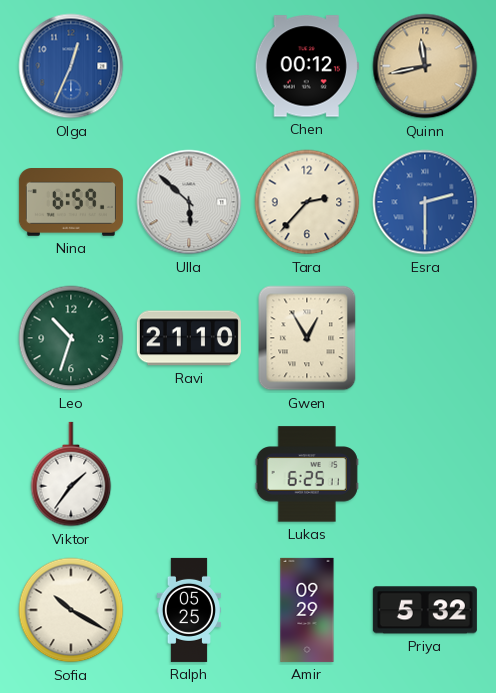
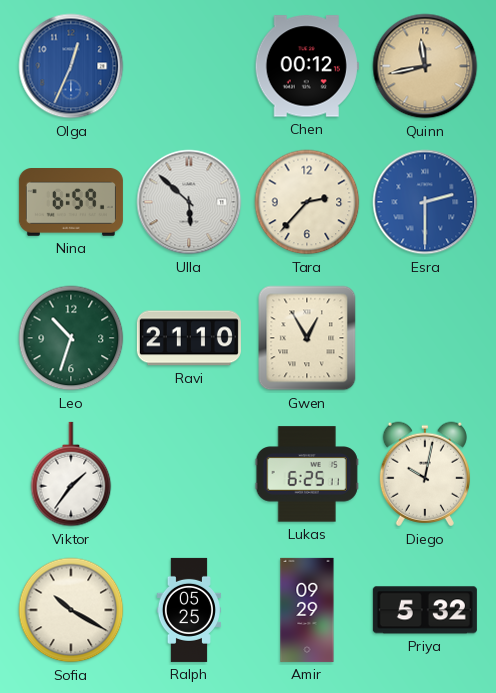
Diego: none -> 10:02
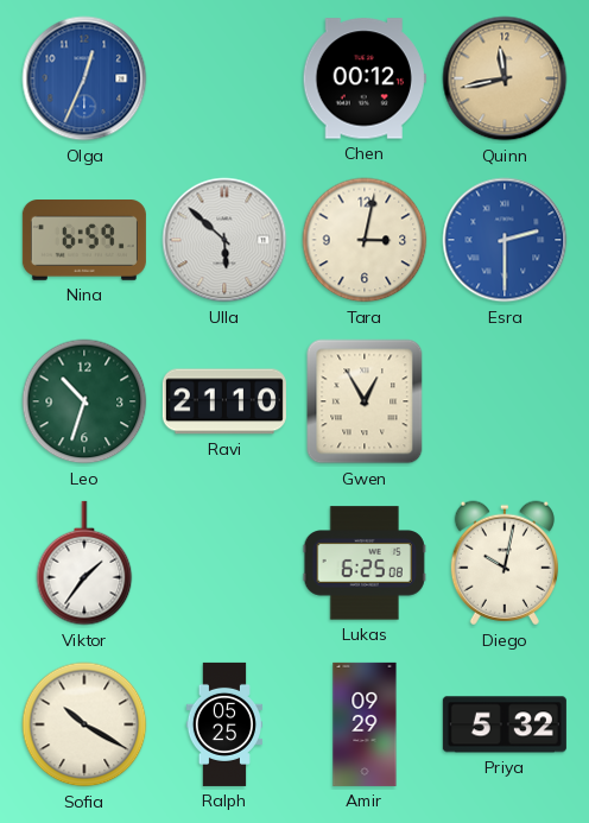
Tara: 2:37 -> 3:02
Lukas: 6:25:11 -> 6:25:08
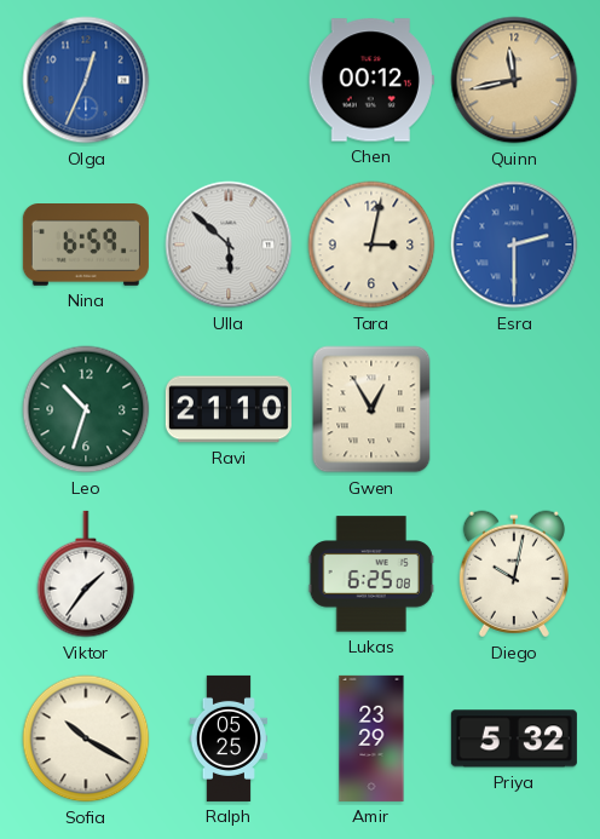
Amir: 09:29 -> 23:29
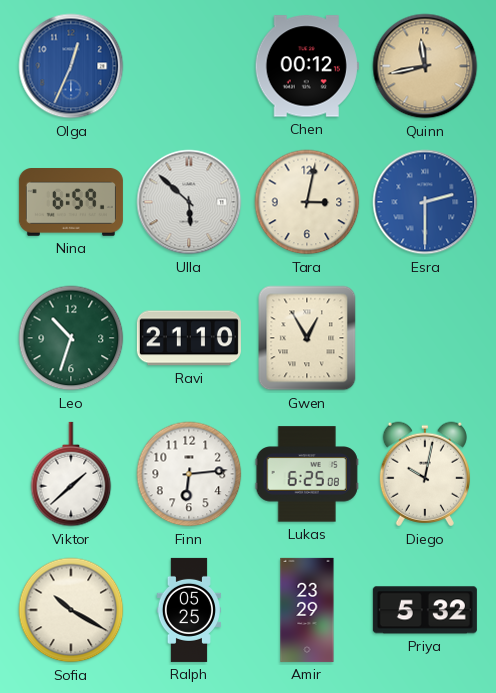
Viktor: 1:36 -> 1:38
Finn: none -> 6:14
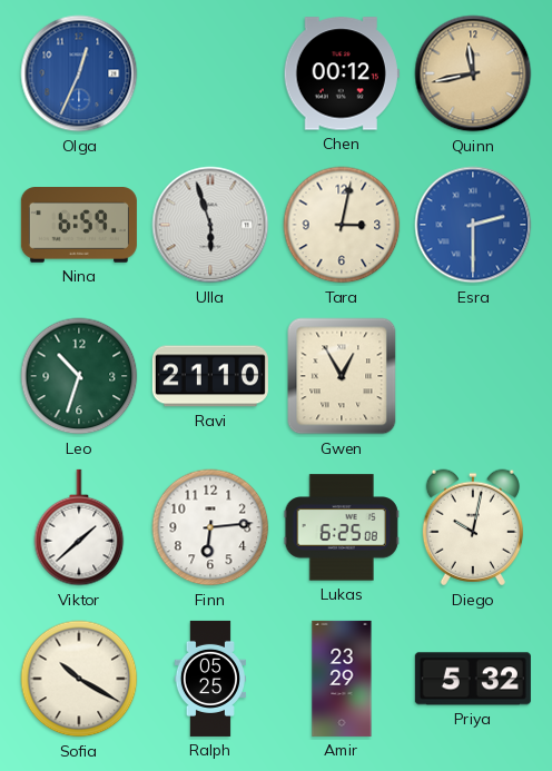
Ulla: 5:52 -> 5:57
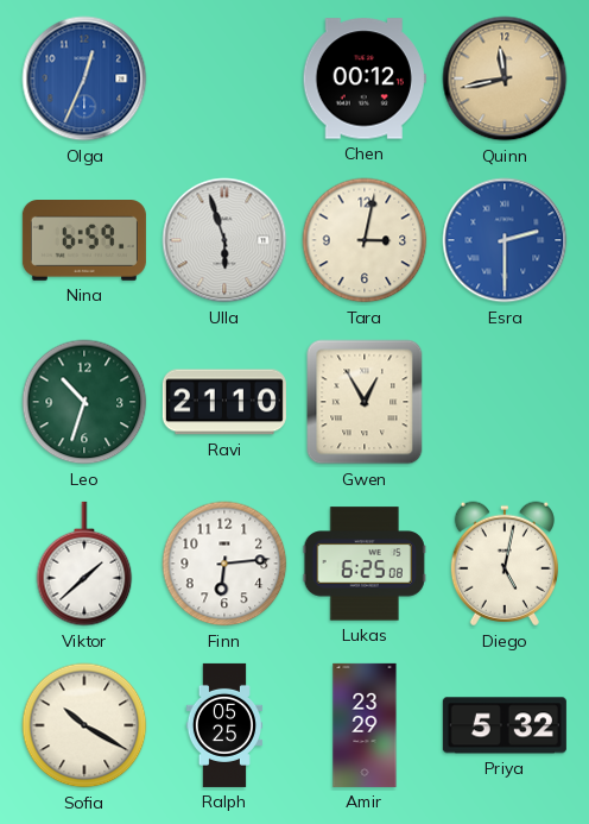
Diego: 10:02 -> 5:02
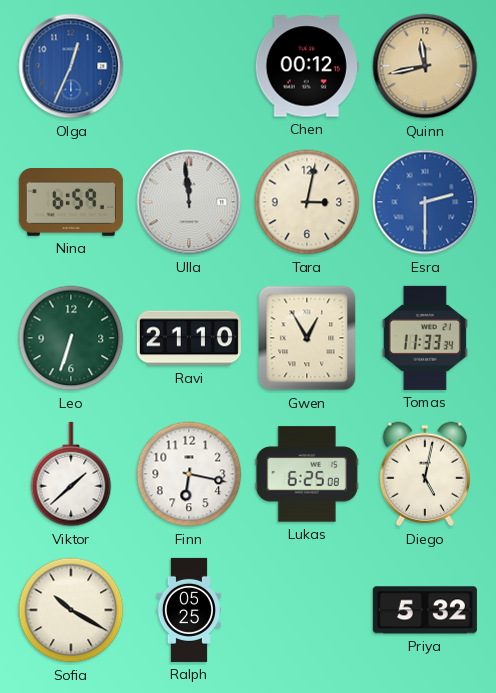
Ulla: 5:57 -> 11:59
Leo: 10:33 -> 6:33
Tomas: none -> 11:33
Finn: 6:14 -> 6:17
Amir: 23:29 -> none
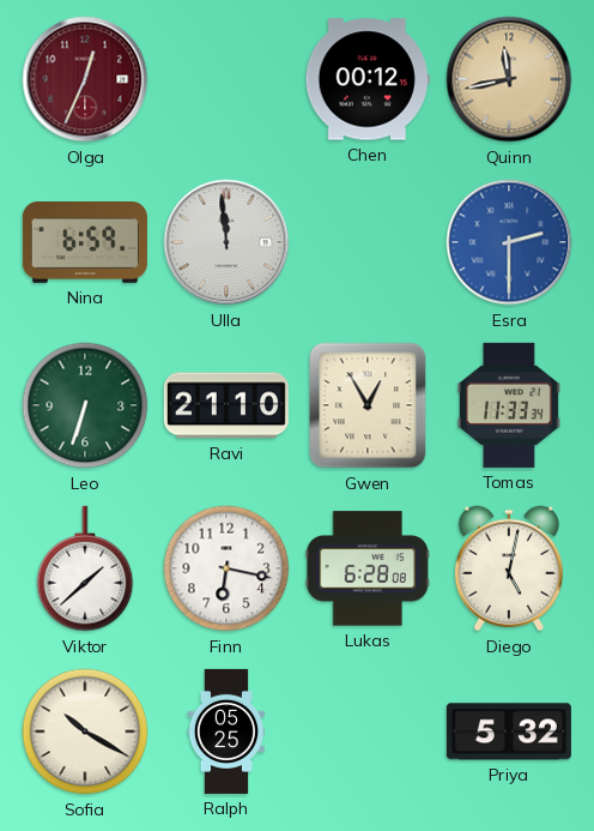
Olga dial: blue -> burgundy
Tara: 3:02 -> none
Lukas: 6:25 -> 6:28
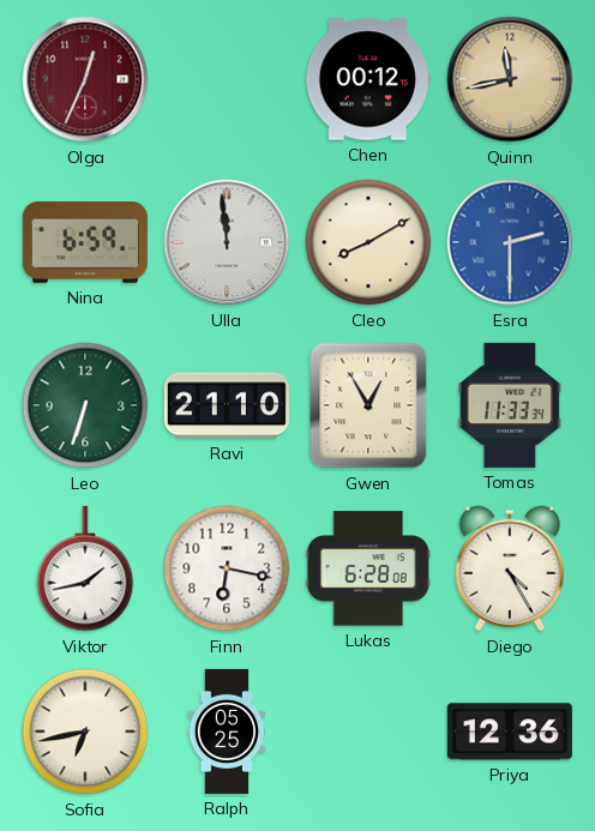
Cleo: none -> 8:10
Viktor: 1:38 -> 1:43
Diego: 5:02 -> 4:25
Sofia: 10:20 -> 6:43
Priya: 5:32 -> 12:36
